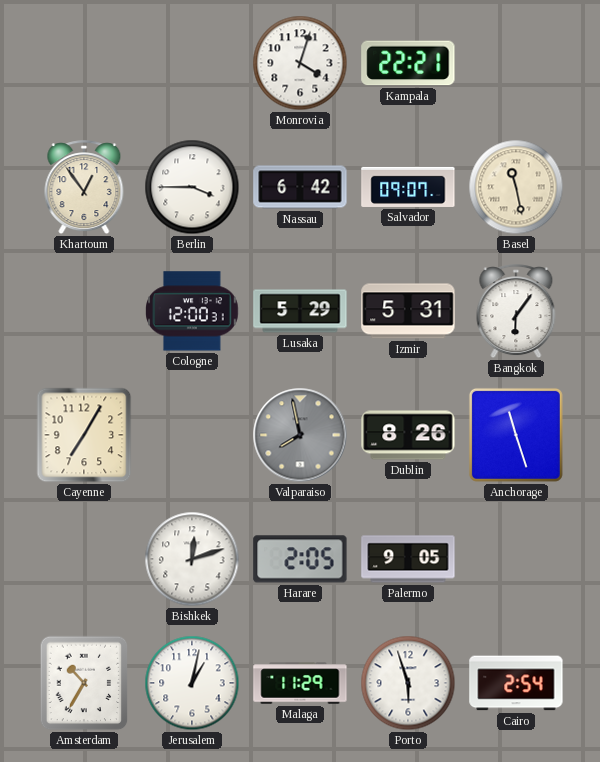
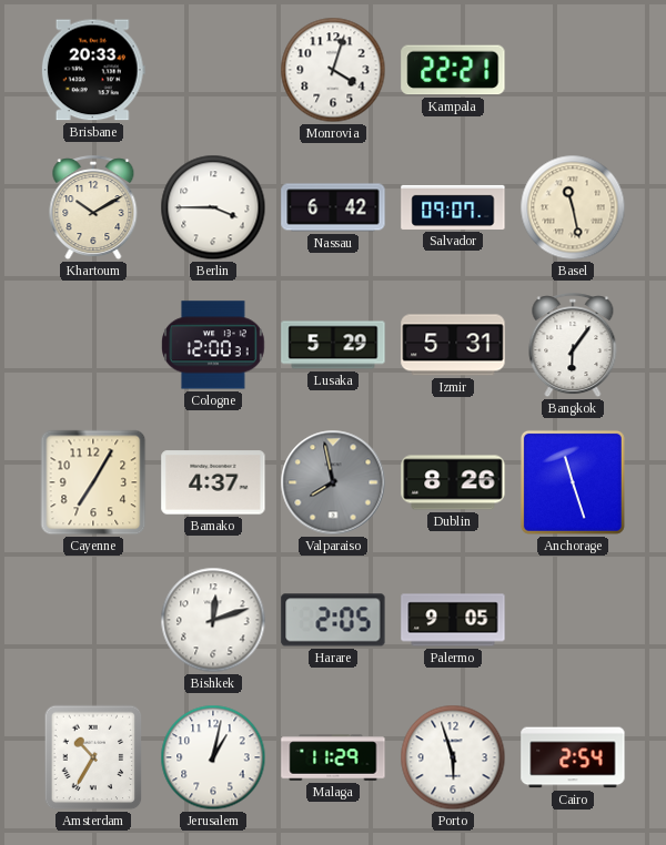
Brisbane: none -> 20:33
Khartoum: 12:54 -> 10:10
Bamako: none -> 4:37
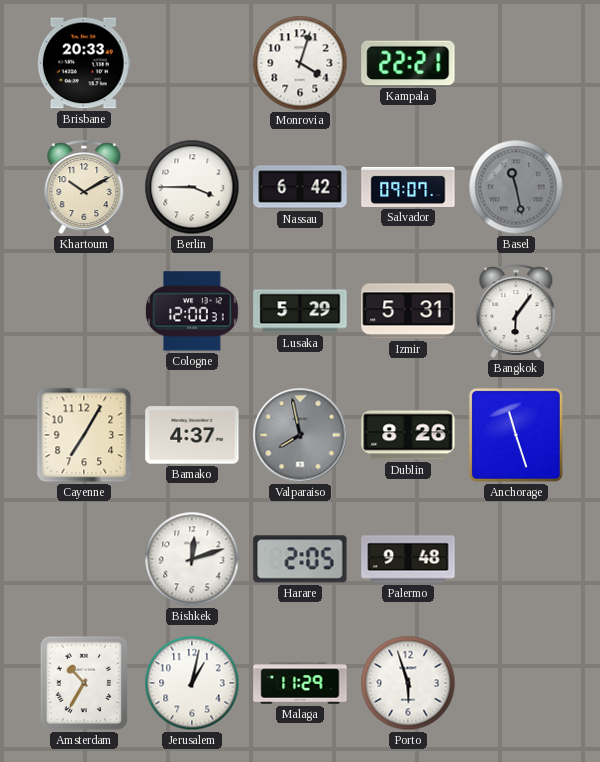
Basel dial: cream -> grey
Palermo: 9:05 -> 9:48
Cairo: 2:54 -> none
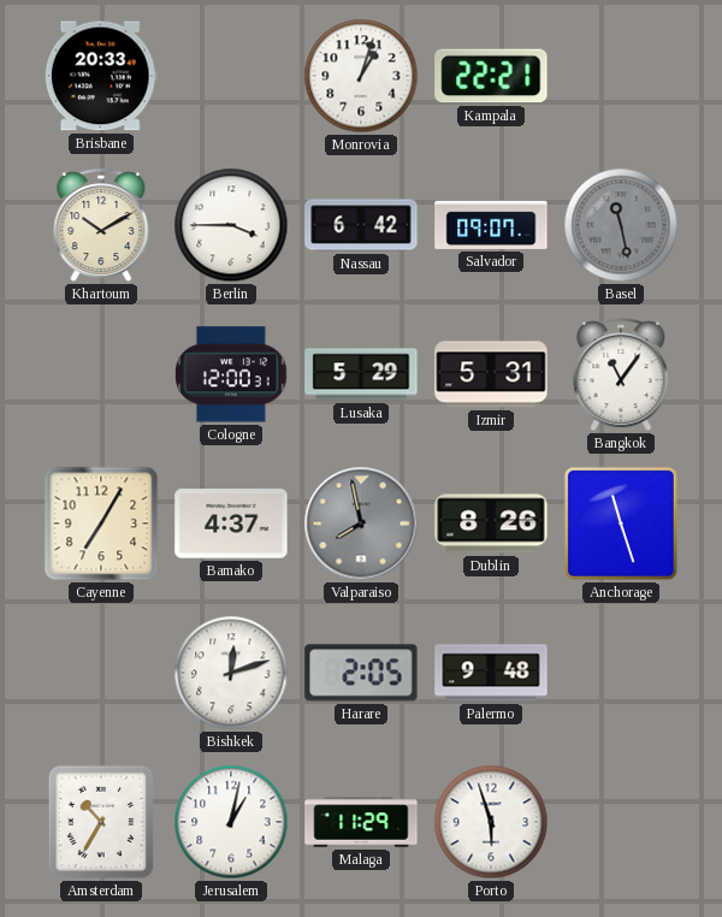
Monrovia: 4:03 -> 1:03
Bangkok: 6:06 -> 11:06
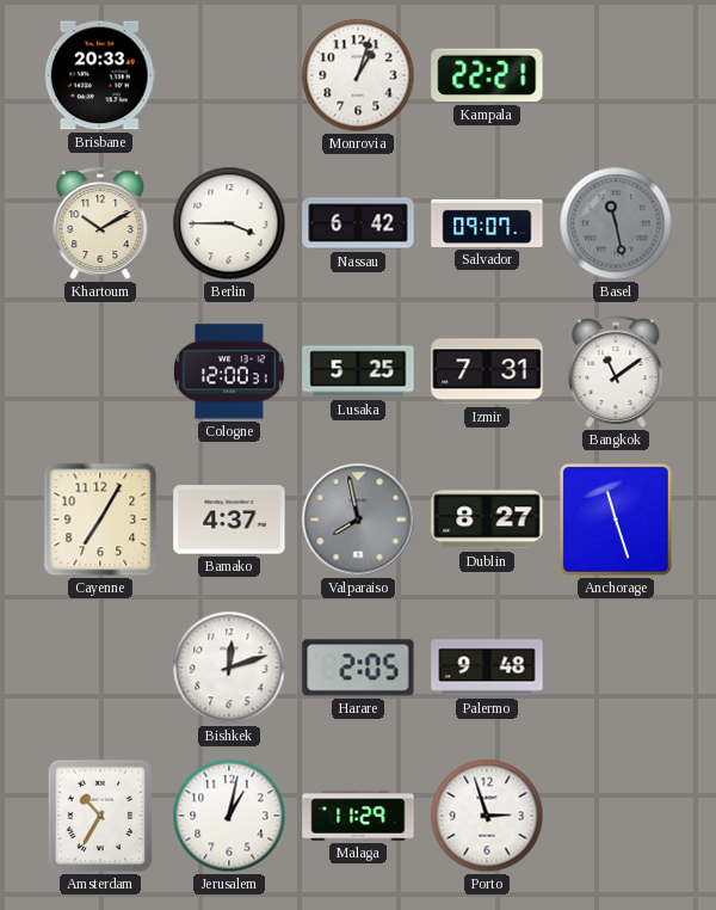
Lusaka: 5:29 -> 5:25
Izmir: 5:31 -> 7:31
Bangkok: 11:06 -> 11:09
Dublin: 8:26 -> 8:27
Porto: 5:57 -> 2:57
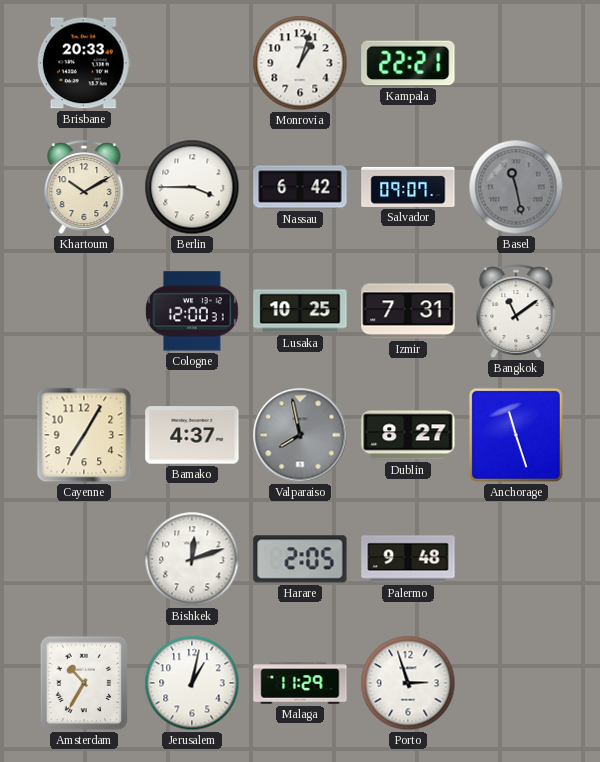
Lusaka: 5:25 -> 10:25
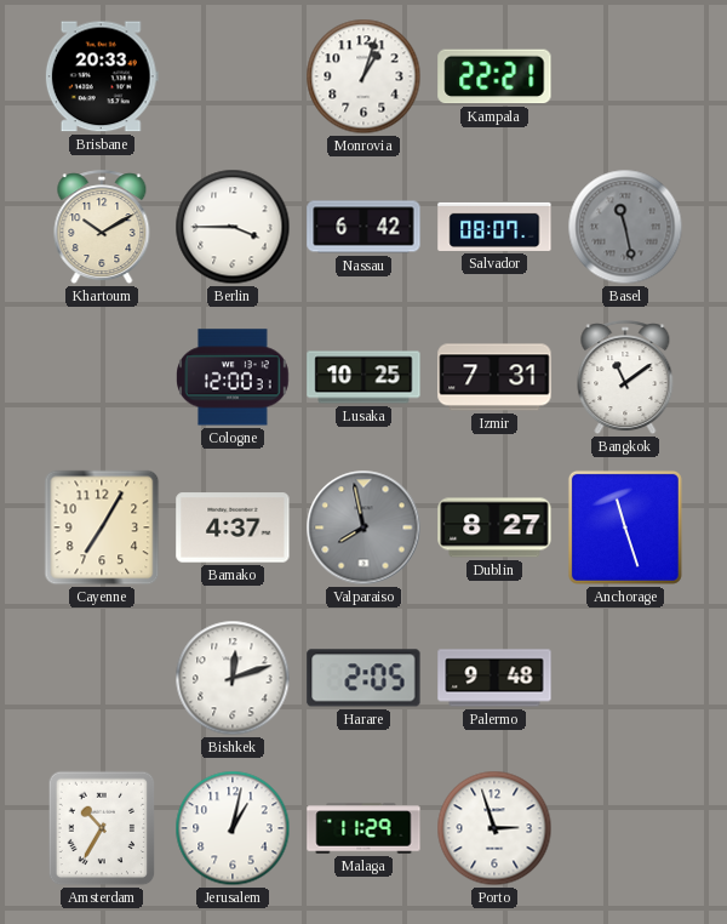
Salvador: 09:07 -> 08:07
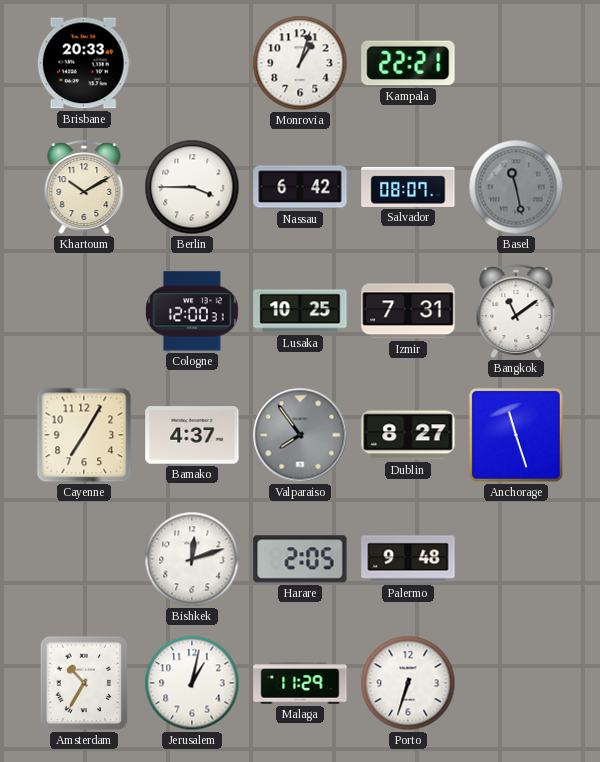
Valparaiso: 7:58 -> 7:54
Porto: 2:57 -> 6:33
